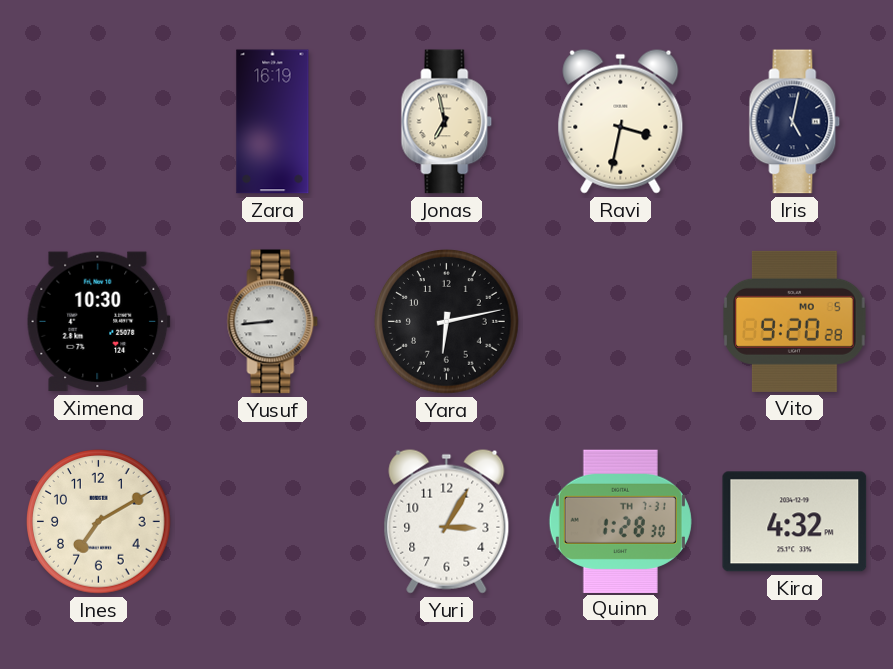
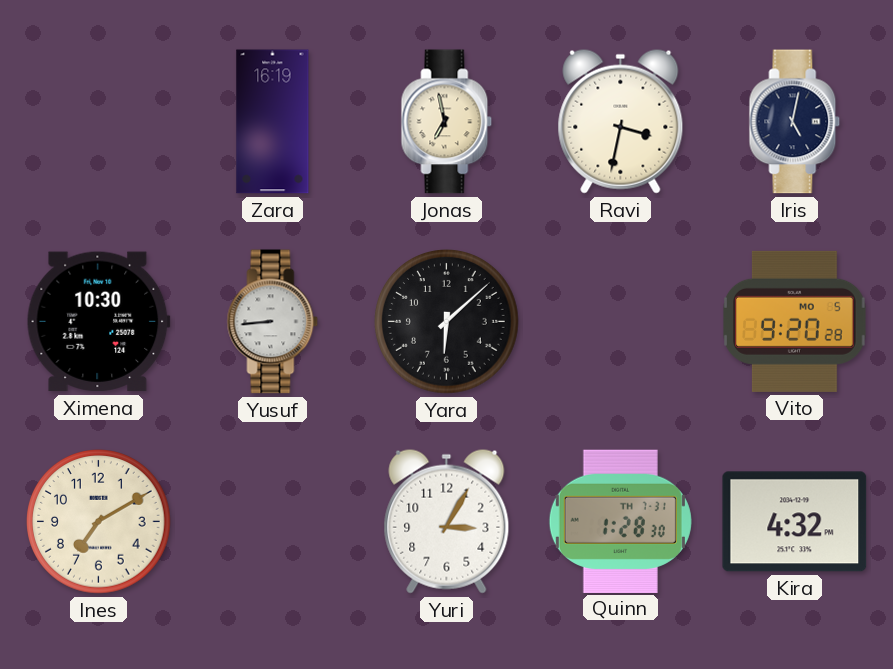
Yara: 6:13 -> 6:08
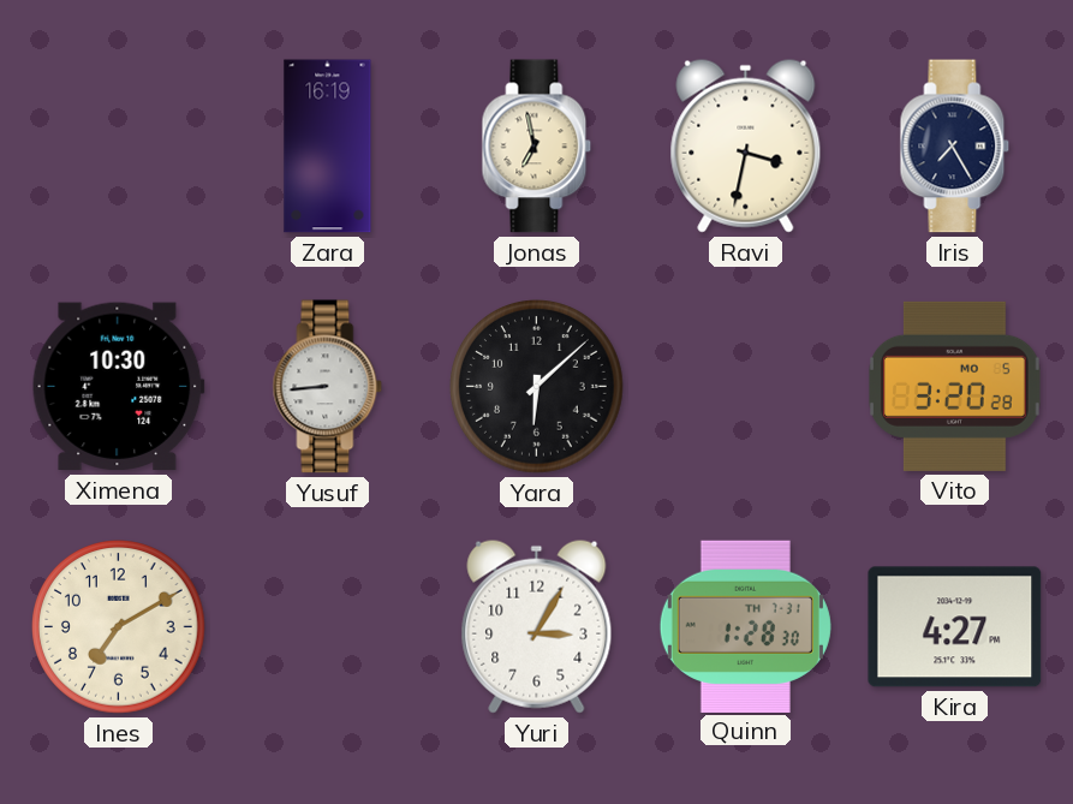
Iris: 5:02 -> 7:25
Vito: 9:20 -> 3:20
Kira: 4:32 -> 4:27
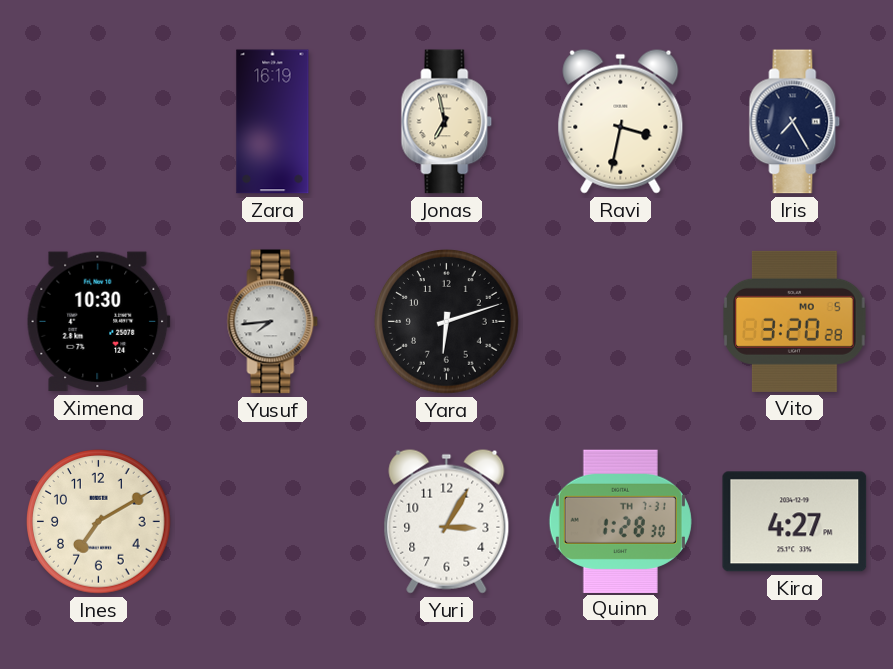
Yusuf: 8:44 -> 7:44
Yara: 6:08 -> 6:12
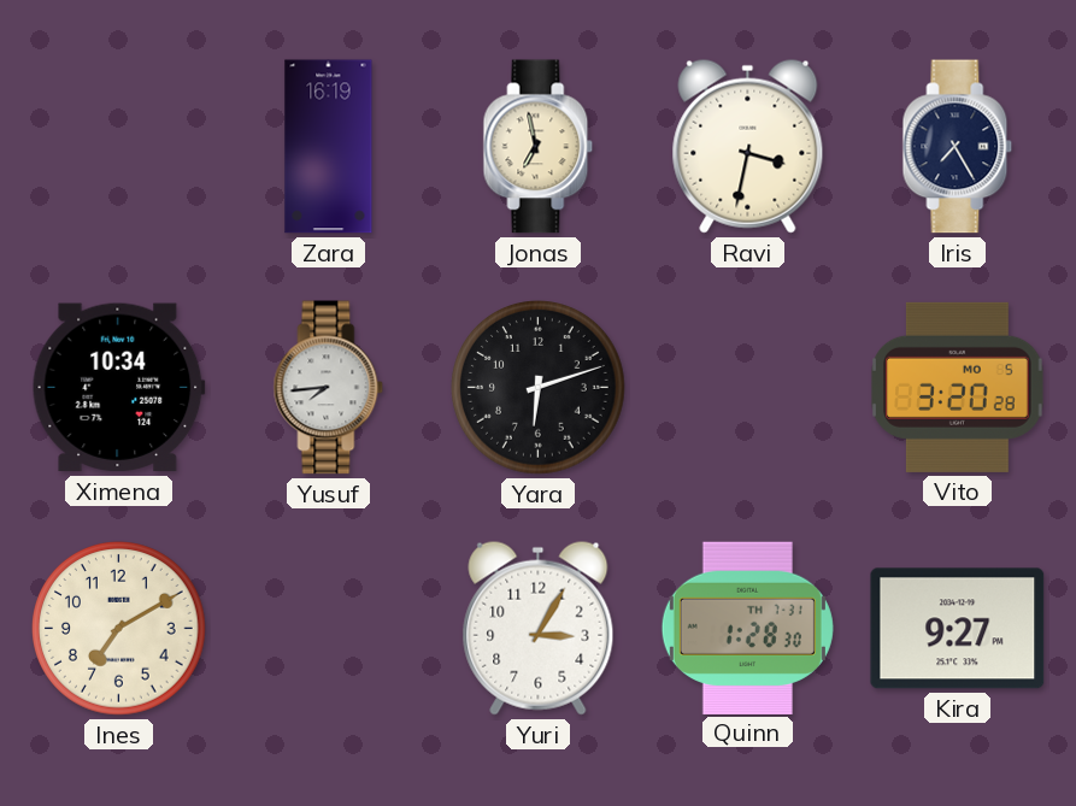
Ximena: 10:30 -> 10:34
Kira: 4:27 -> 9:27
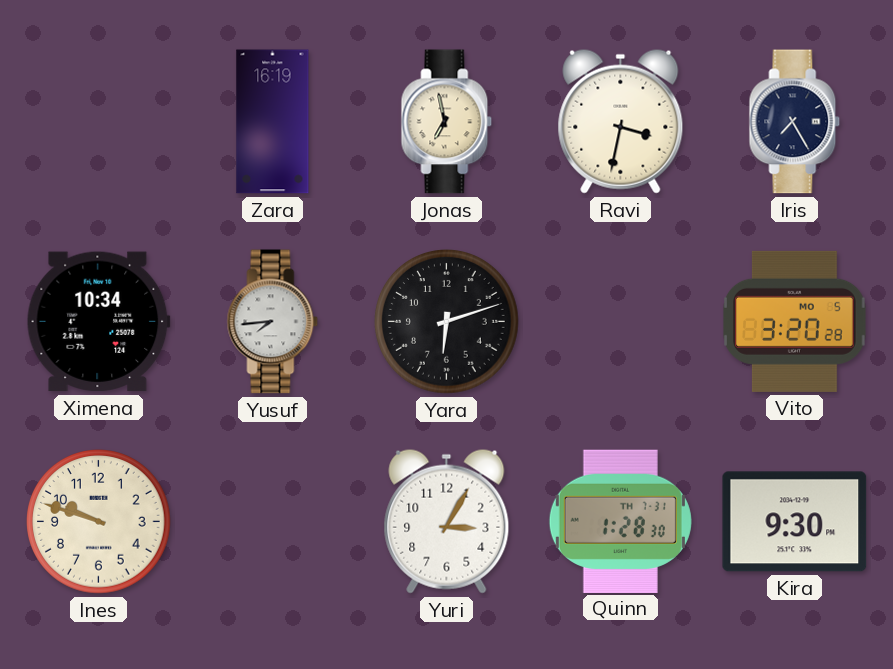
Ines: 7:10 -> 9:48
Kira: 9:27 -> 9:30
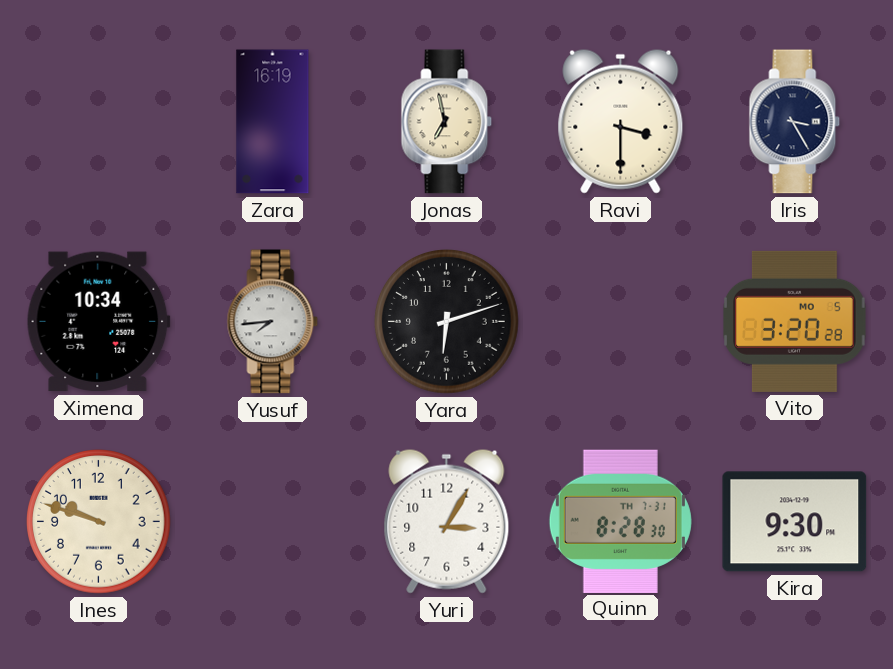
Ravi: 3:32 -> 3:30
Iris: 7:25 -> 3:25
Quinn: 1:28 -> 8:28
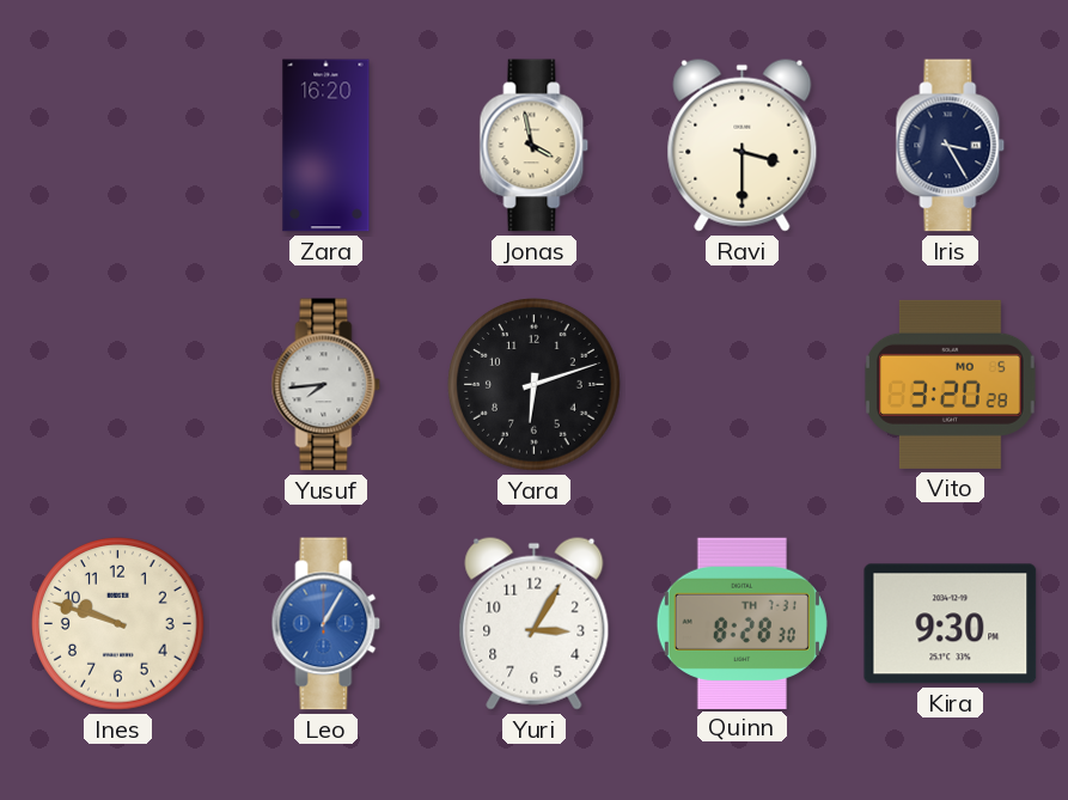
Zara: 16:19 -> 16:20
Jonas: 6:58 -> 3:58
Ximena: 10:34 -> none
Leo: none -> 1:05
